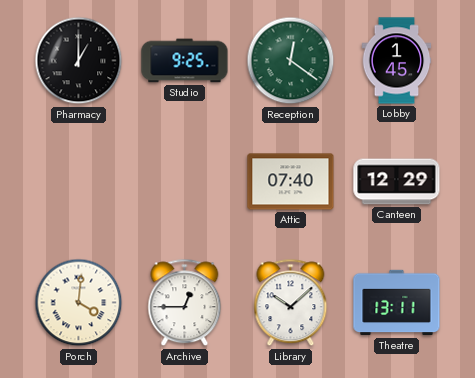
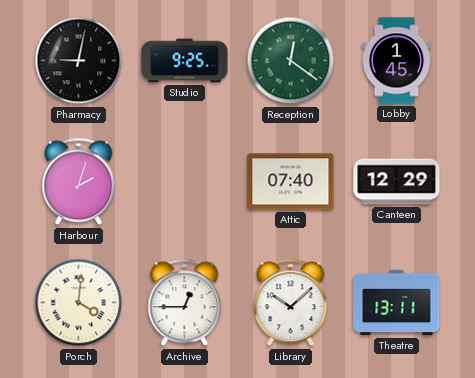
Pharmacy: 1:00 -> 9:02
Harbour: none -> 2:03
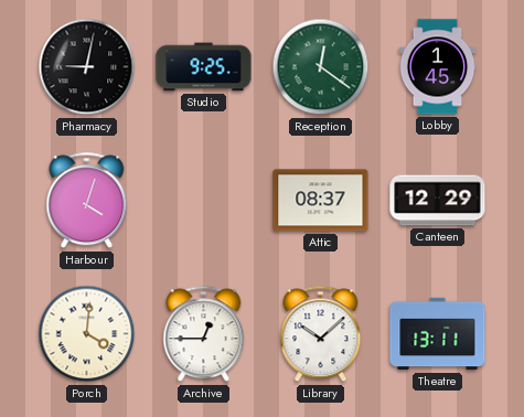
Harbour: 2:03 -> 4:03
Attic: 07:40 -> 08:37
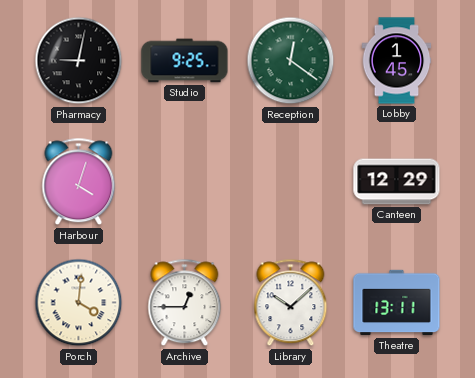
Attic: 08:37 -> none
